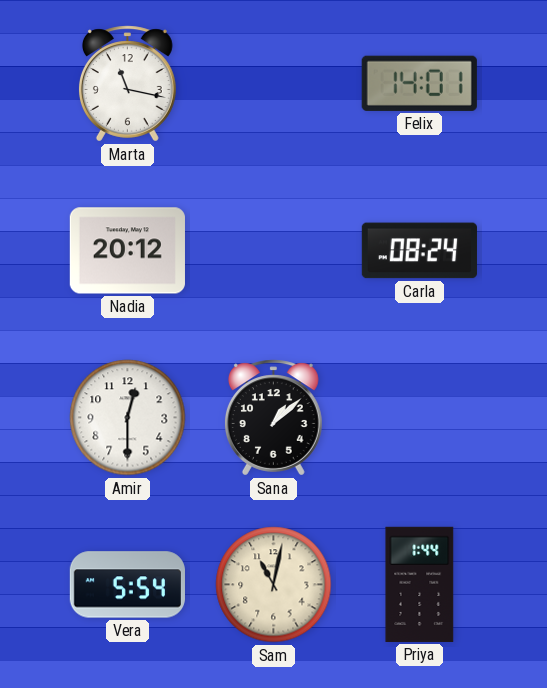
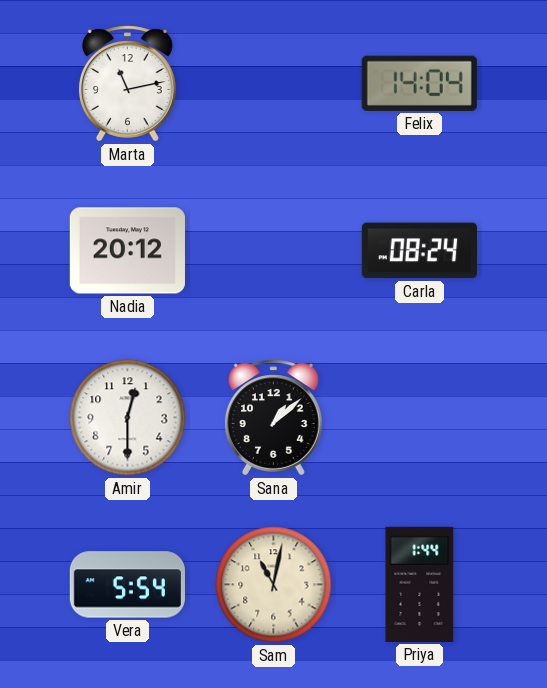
Marta: 11:17 -> 11:13
Felix: 14:01 -> 14:04
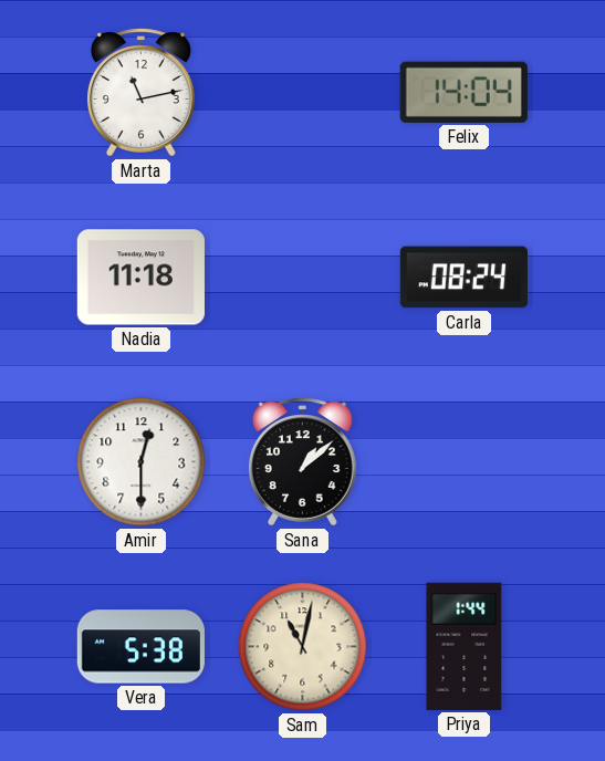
Nadia: 20:12 -> 11:18
Vera: 5:54 -> 5:38
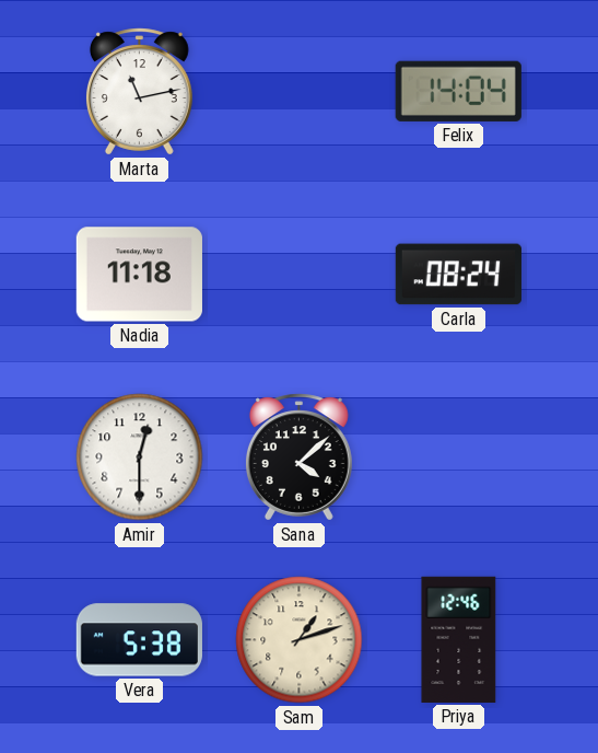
Sana: 1:08 -> 4:08
Sam: 11:02 -> 1:12
Priya: 1:44 -> 12:46
